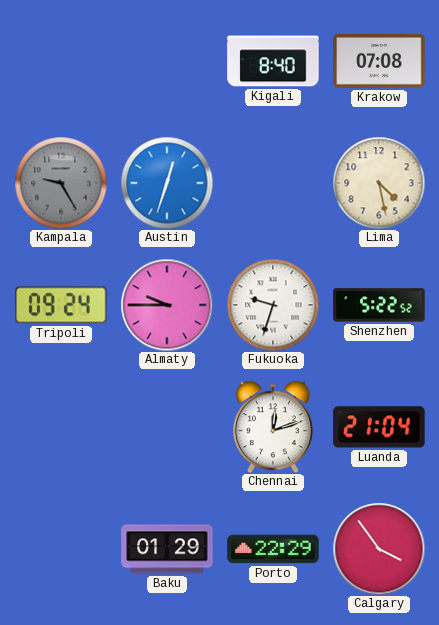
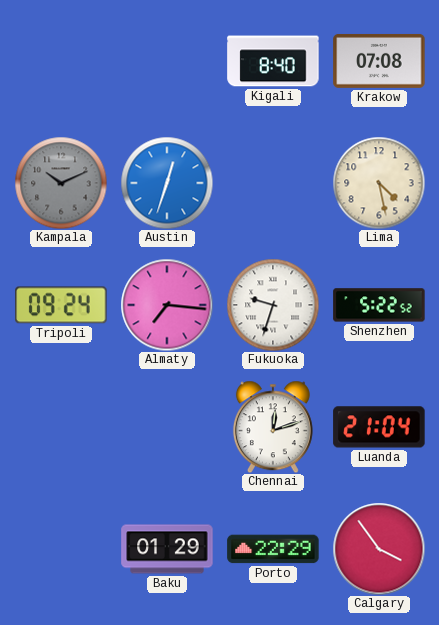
Kampala: 9:25 -> 10:11
Almaty: 9:45 -> 7:16
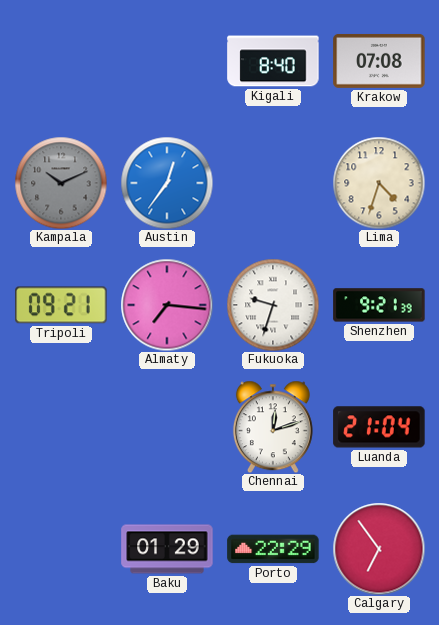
Austin: 12:33 -> 12:36
Lima: 4:28 -> 4:33
Tripoli: 09:24 -> 09:21
Shenzhen: 5:22 -> 9:21
Calgary: 3:54 -> 6:54
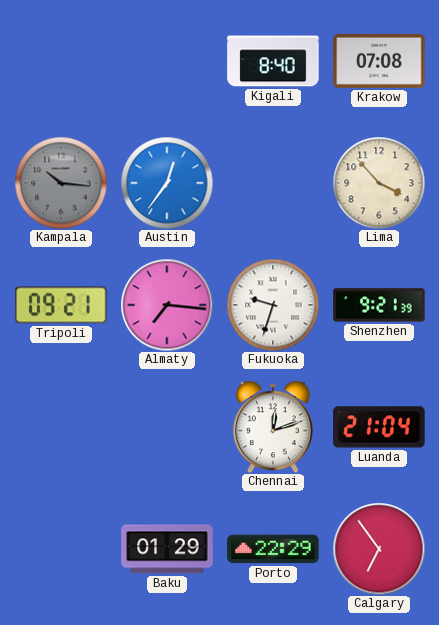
Kampala: 10:11 -> 10:16
Lima: 4:33 -> 3:53
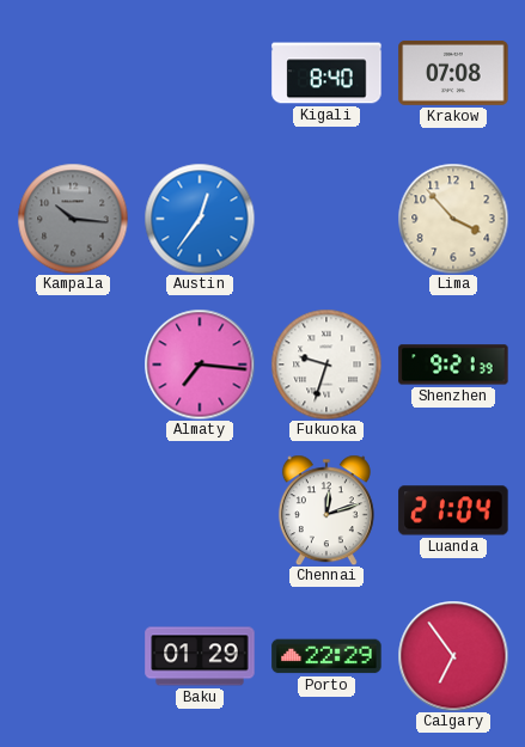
Tripoli: 09:21 -> none
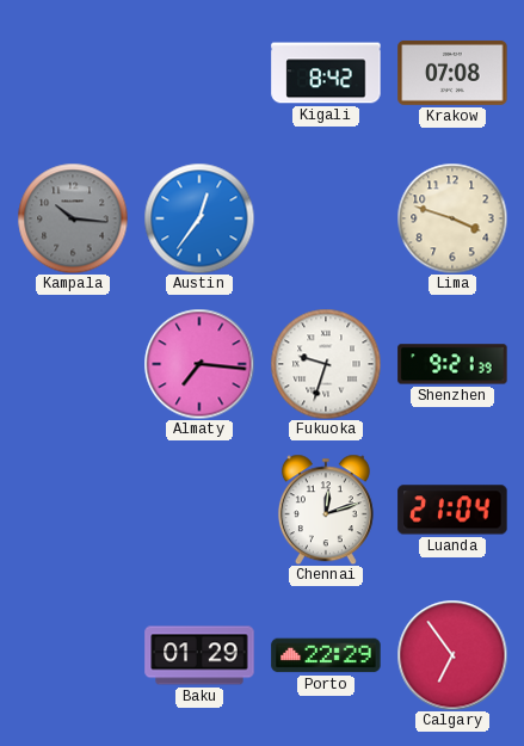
Kigali: 8:40 -> 8:42
Lima: 3:53 -> 3:48
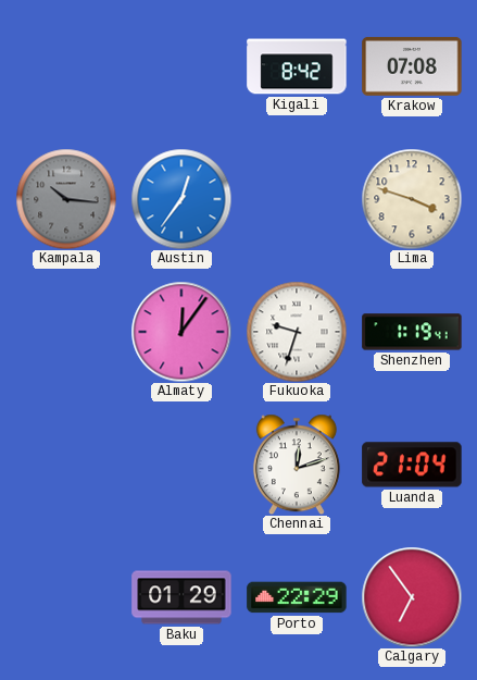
Almaty: 7:16 -> 12:06
Shenzhen: 9:21 -> 1:19
